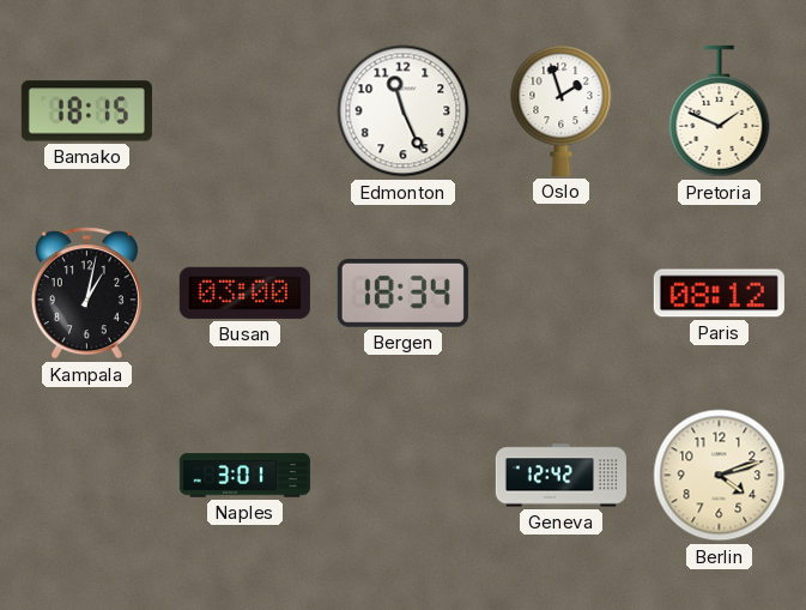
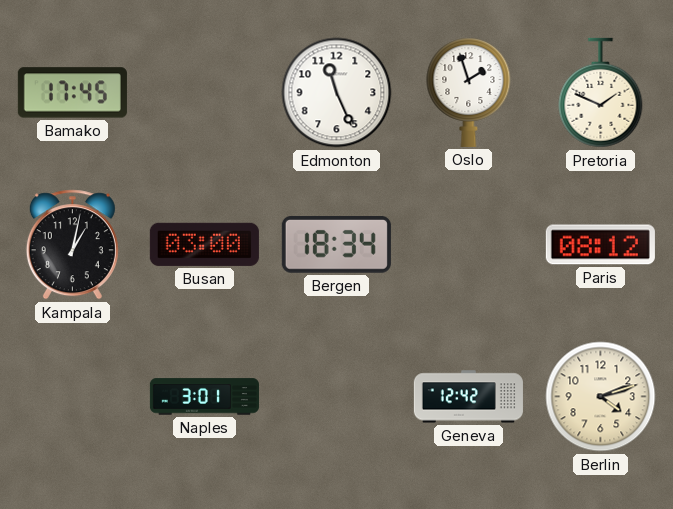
Bamako: 18:15 -> 17:45
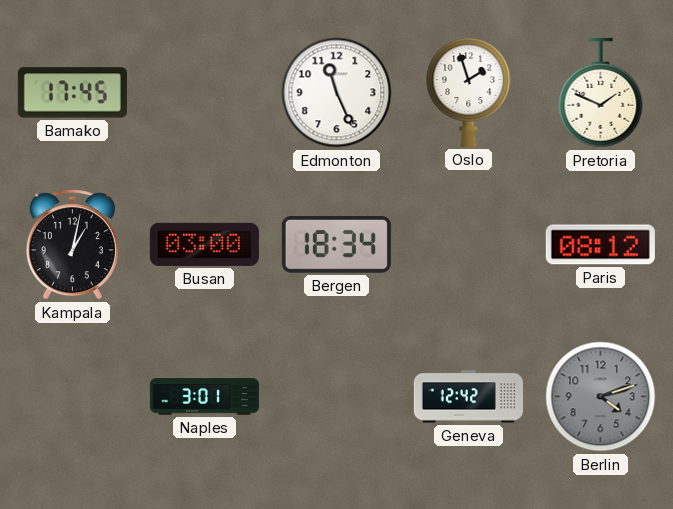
Berlin dial: cream -> grey
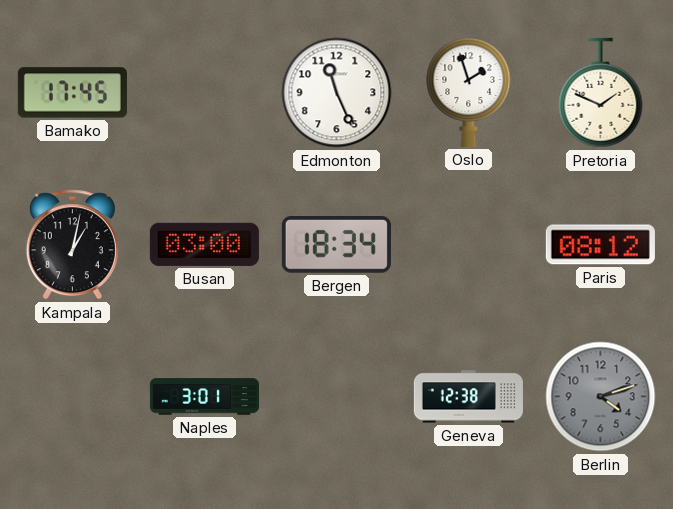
Geneva: 12:42 -> 12:38
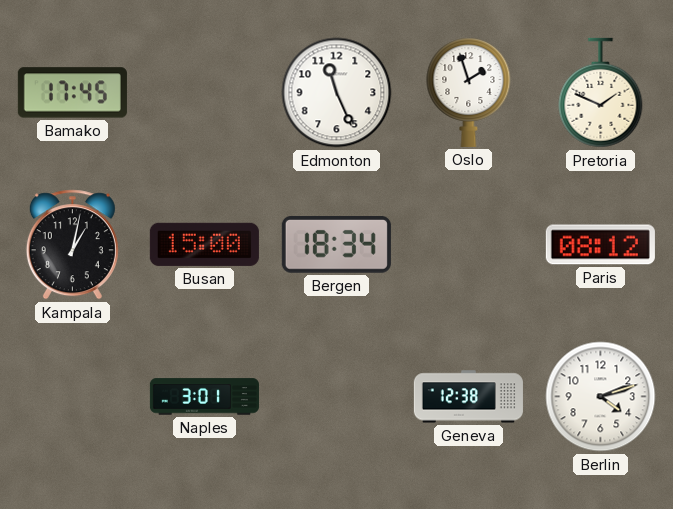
Busan: 03:00 -> 15:00
Berlin dial: grey -> white
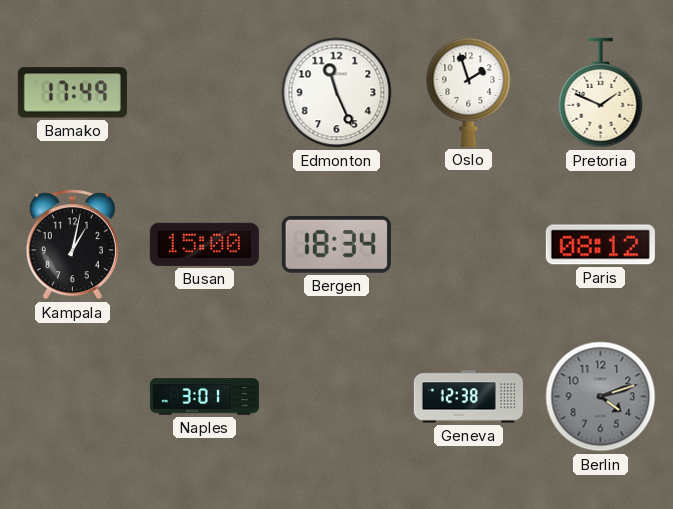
Bamako: 17:45 -> 17:49
Berlin dial: white -> grey
